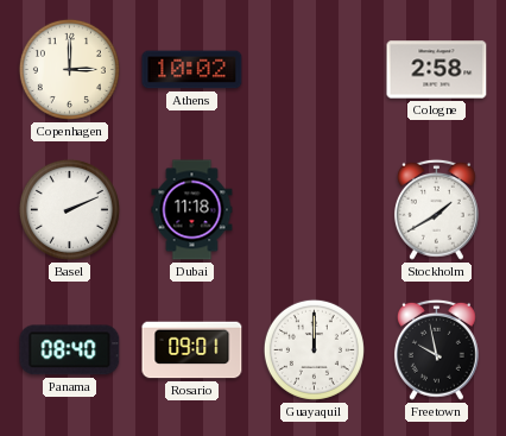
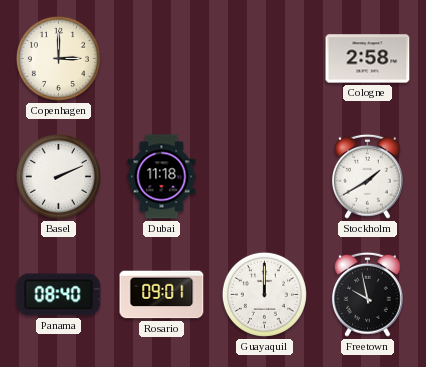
Athens: 10:02 -> none
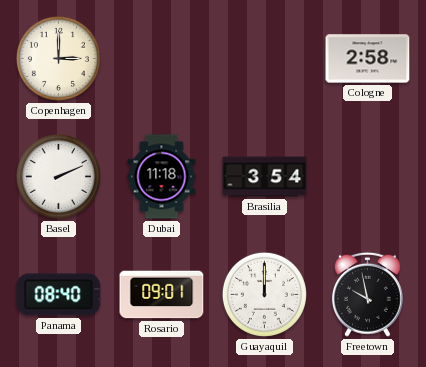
Brasilia: none -> 3:54
Stockholm: 1:40 -> none
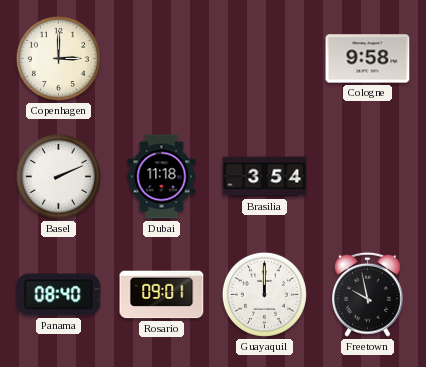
Cologne: 2:58 -> 9:58
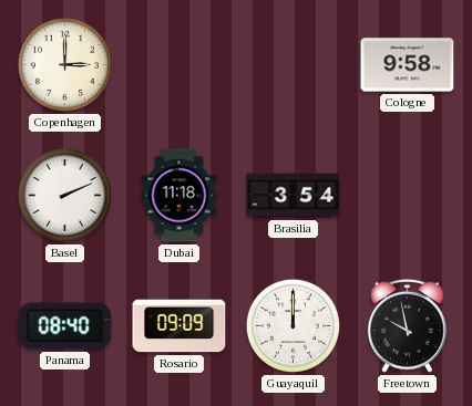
Rosario: 09:01 -> 09:09
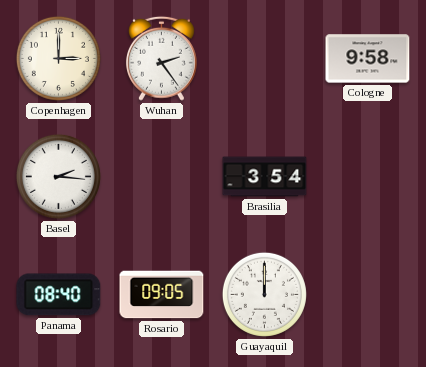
Wuhan: none -> 2:24
Basel: 2:11 -> 2:16
Dubai: 11:18 -> none
Rosario: 09:09 -> 09:05
Freetown: 9:58 -> none
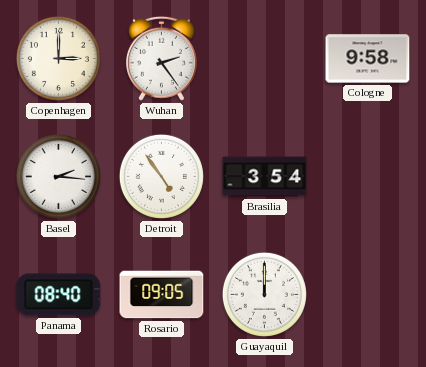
Detroit: none -> 4:54
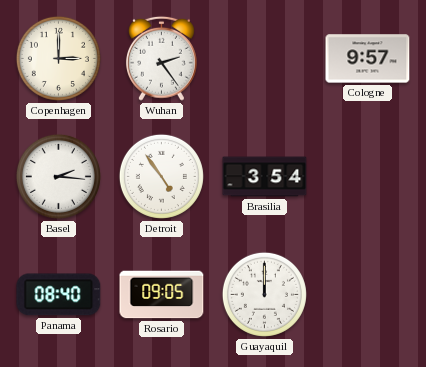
Cologne: 9:58 -> 9:57
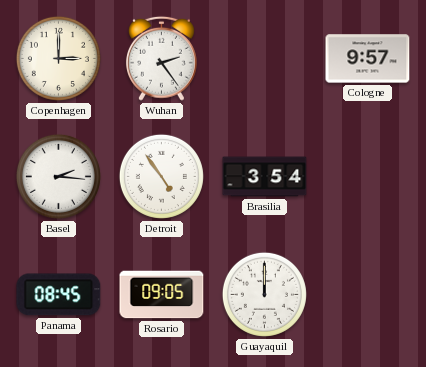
Panama: 08:40 -> 08:45
